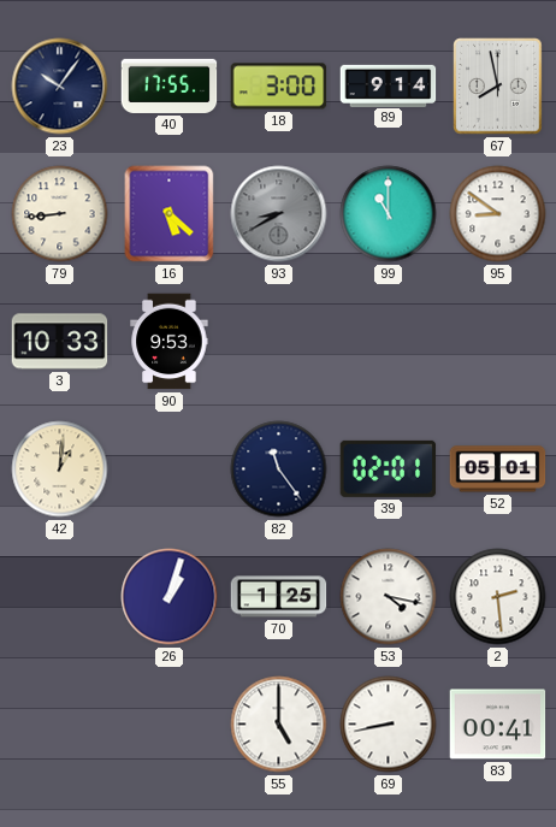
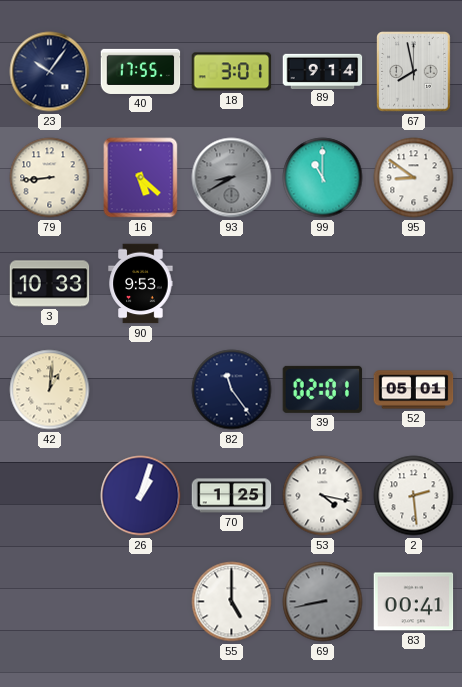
18: 3:00 -> 3:01
69 dial: white -> grey
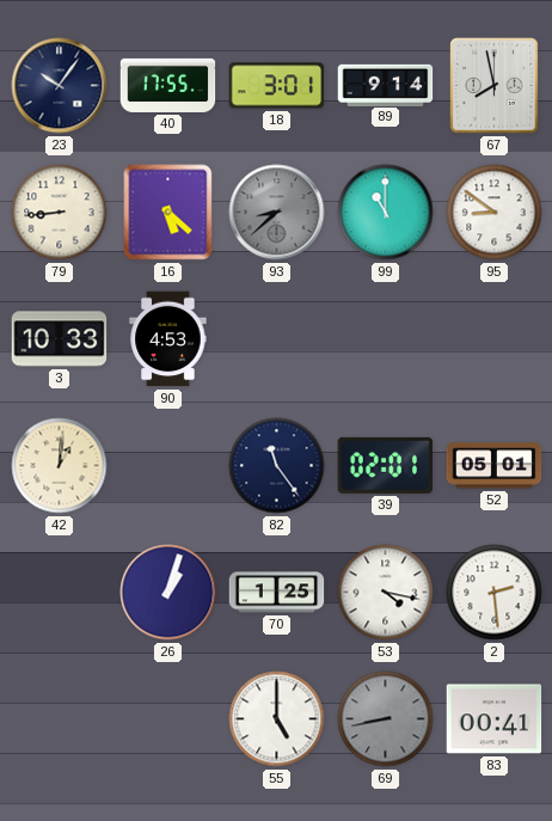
93: 8:40 -> 8:38
90: 9:53 -> 4:53
